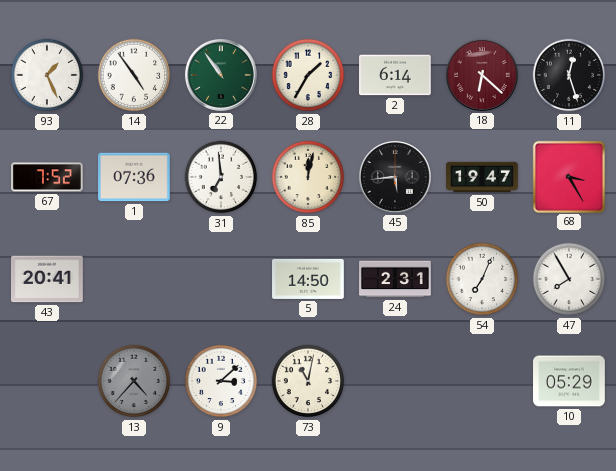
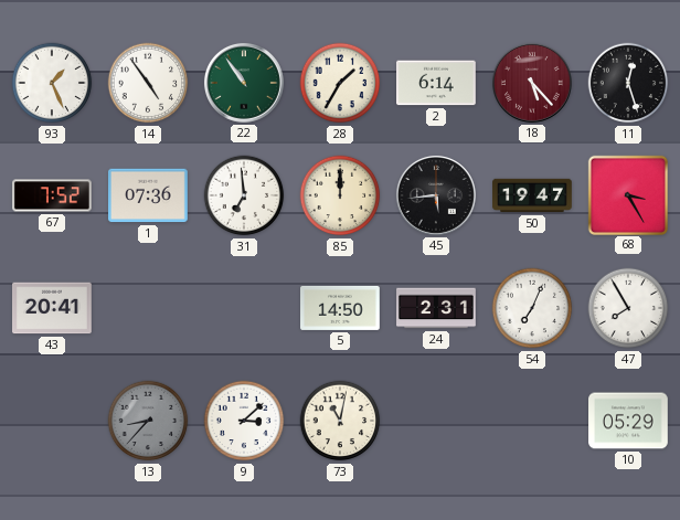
18: 6:22 -> 5:23
85: 12:02 -> 12:00
13: 4:37 -> 8:37
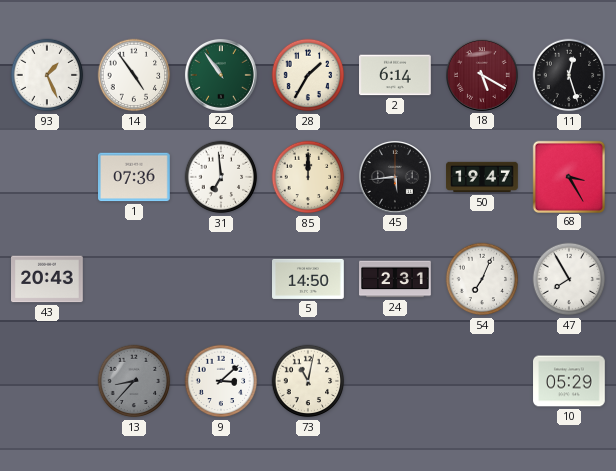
18: 5:23 -> 5:20
67: 7:52 -> none
43: 20:41 -> 20:43
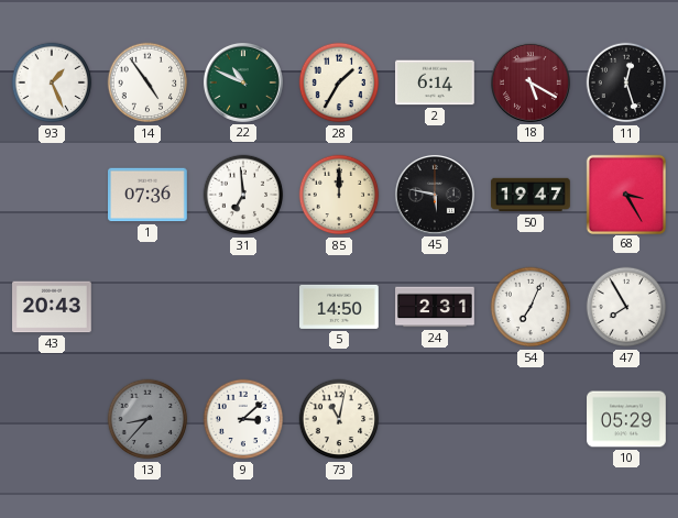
22: 10:54 -> 10:49
45: 5:44 -> 5:47
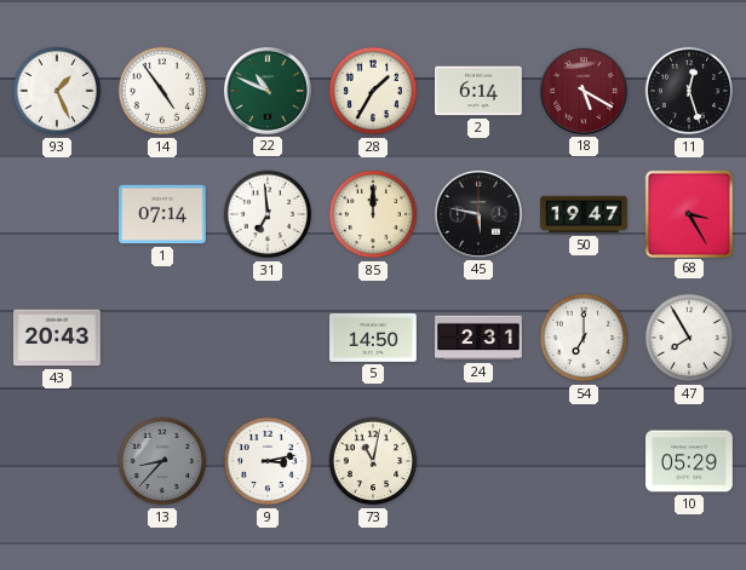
1: 07:36 -> 07:14
54: 7:04 -> 7:00
9: 3:08 -> 3:13
